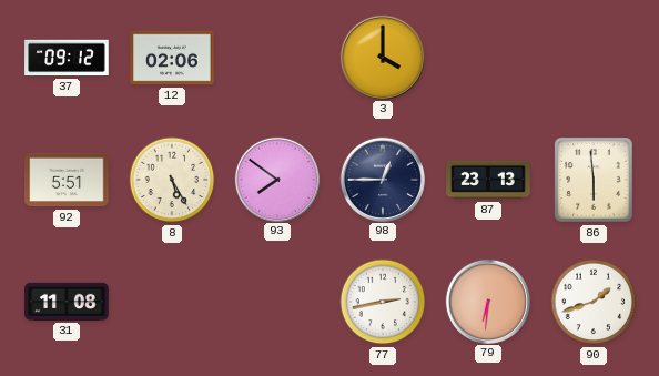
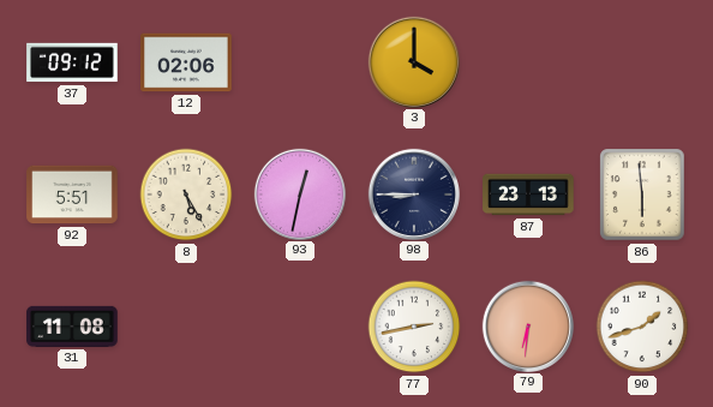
93: 7:51 -> 12:32
98: 12:45 -> 8:45
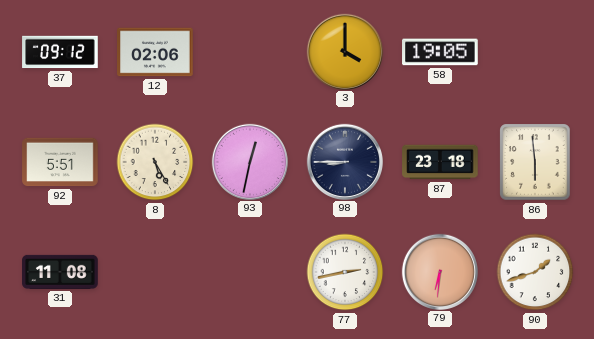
58: none -> 19:05
87: 23:13 -> 23:18
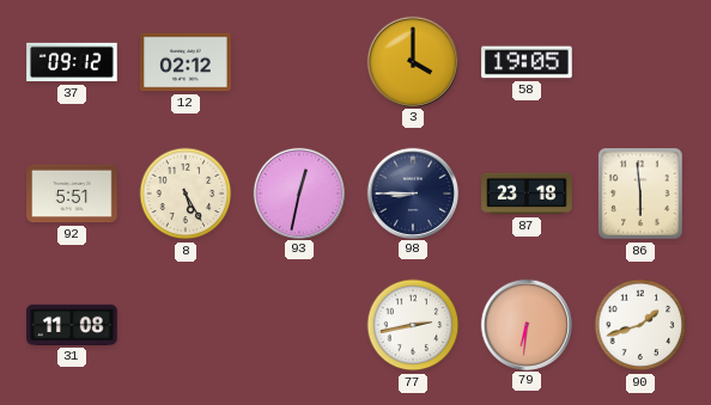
12: 02:06 -> 02:12
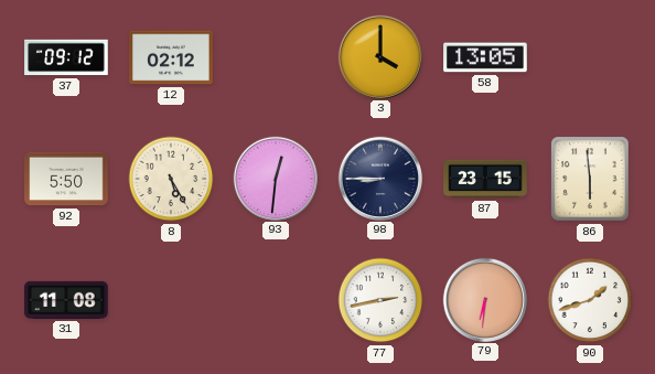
58: 19:05 -> 13:05
92: 5:51 -> 5:50
93: 12:32 -> 12:31
87: 23:18 -> 23:15
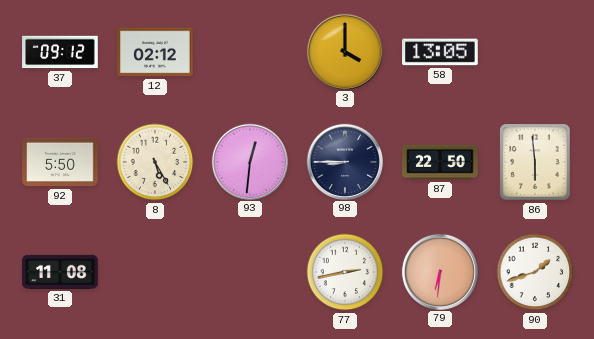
87: 23:15 -> 22:50
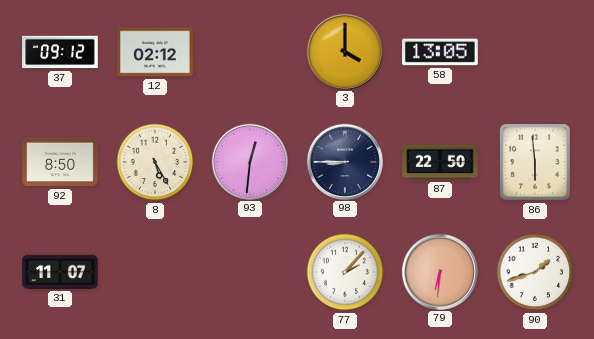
92: 5:50 -> 8:50
31: 11:08 -> 11:07
77: 2:43 -> 2:07
